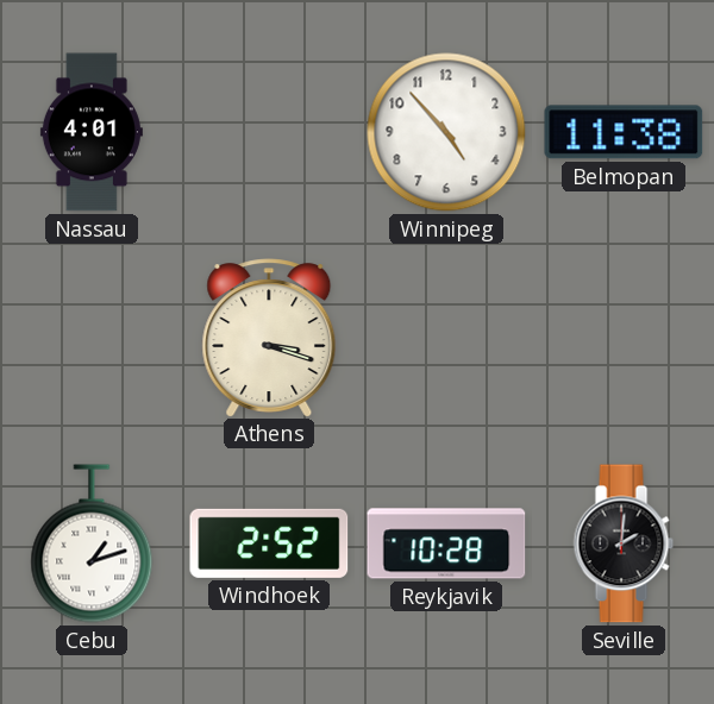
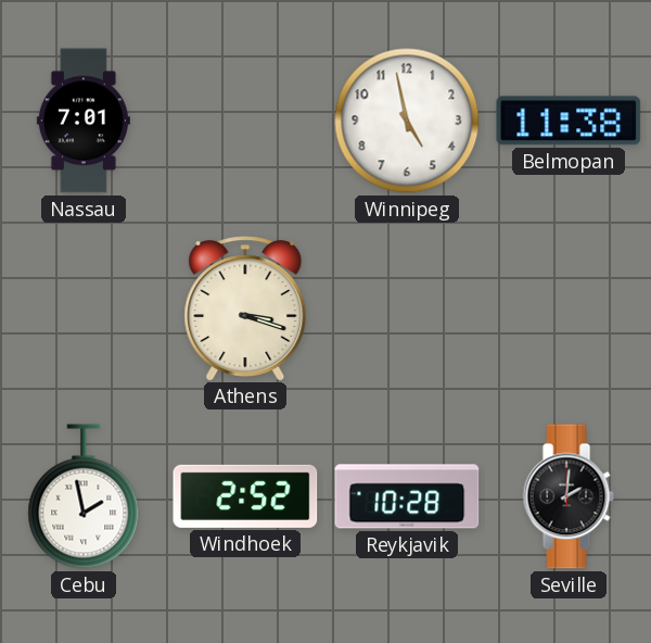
Nassau: 4:01 -> 7:01
Winnipeg: 4:53 -> 4:58
Cebu: 1:12 -> 1:58
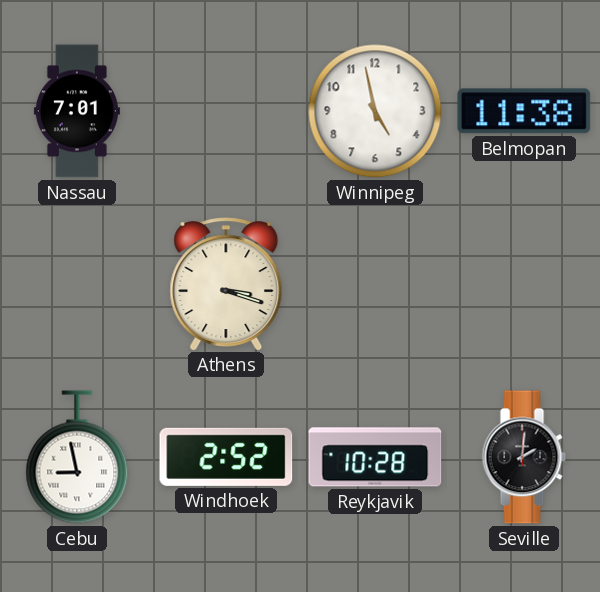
Cebu: 1:58 -> 8:58
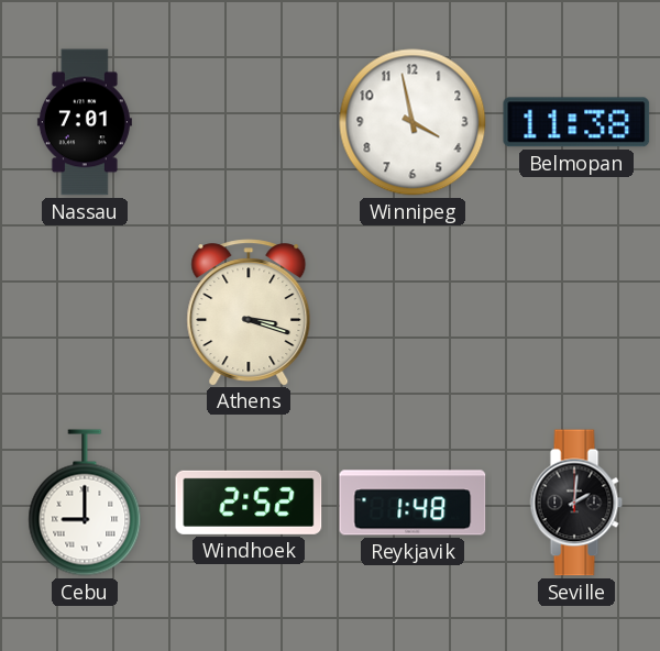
Winnipeg: 4:58 -> 3:58
Cebu: 8:58 -> 9:00
Reykjavik: 10:28 -> 1:48
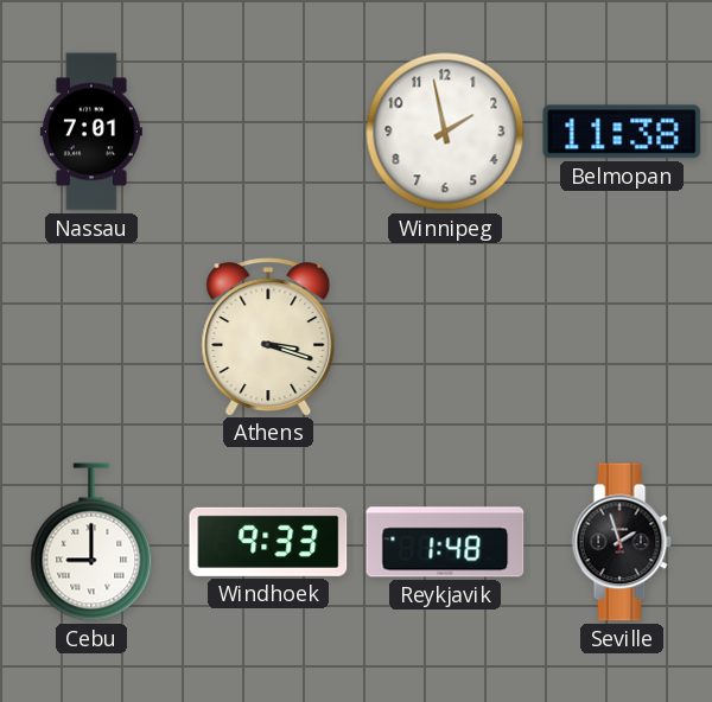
Winnipeg: 3:58 -> 1:58
Windhoek: 2:52 -> 9:33
Seville: 2:01 -> 1:57
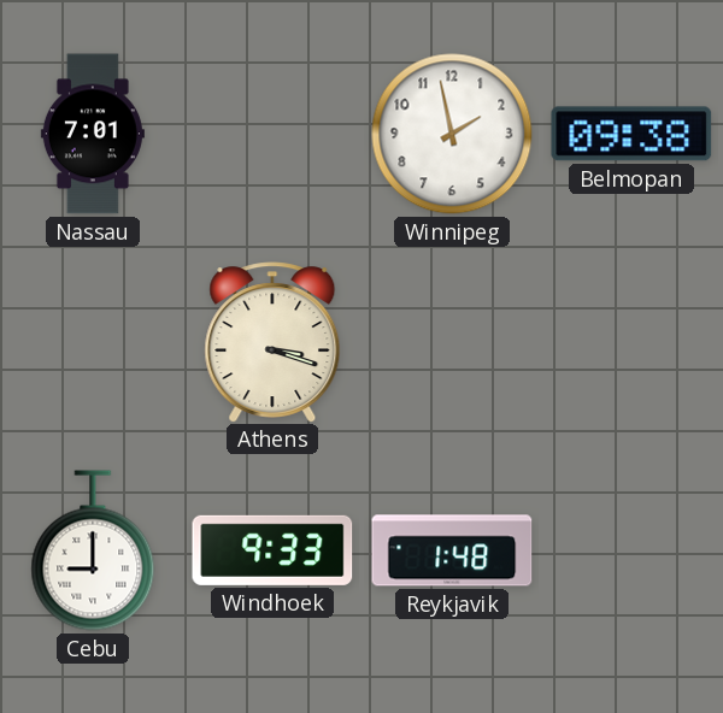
Belmopan: 11:38 -> 09:38
Seville: 1:57 -> none
